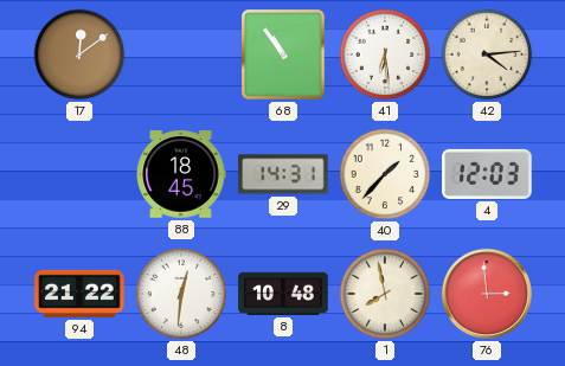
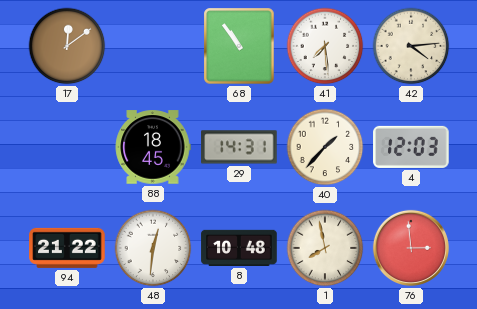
41: 6:29 -> 7:29
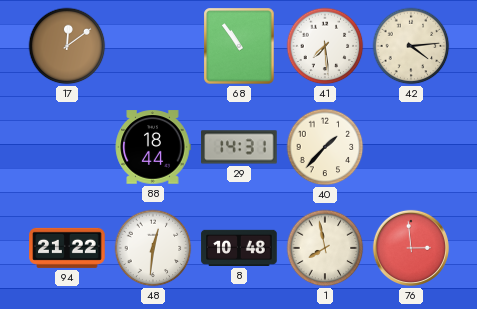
88: 18:45 -> 18:44
4: 12:03 -> none
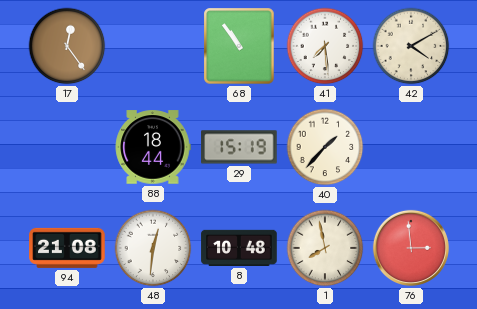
17: 12:09 -> 12:24
42: 4:14 -> 4:10
29: 14:31 -> 15:19
94: 21:22 -> 21:08
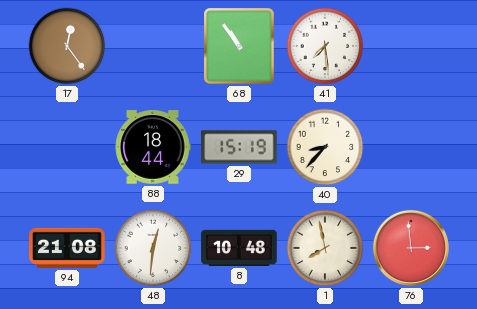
42: 4:10 -> none
40: 1:37 -> 8:37
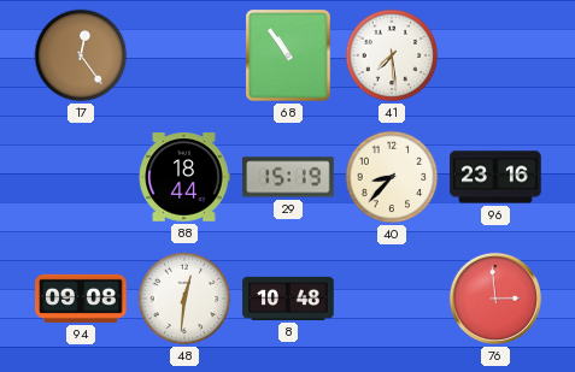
96: none -> 23:16
94: 21:08 -> 09:08
1: 7:58 -> none
